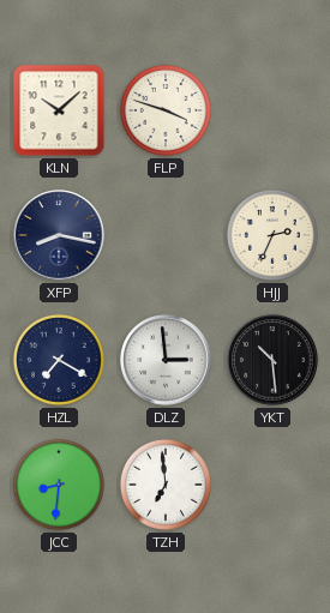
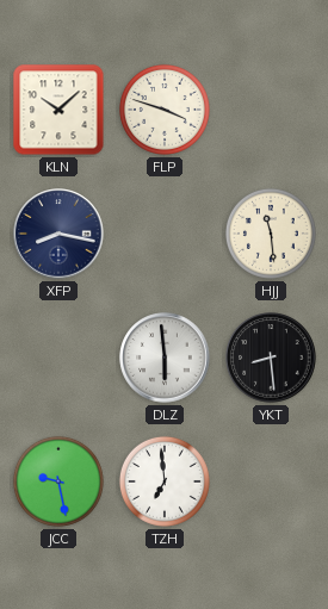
HJJ: 2:34 -> 11:29
HZL: 7:20 -> none
DLZ: 2:59 -> 5:59
YKT: 10:29 -> 8:29
JCC: 8:31 -> 9:28
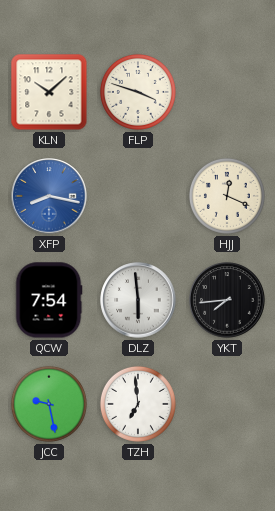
XFP dial: navy -> blue
HJJ: 11:29 -> 12:19
QCW: none -> 7:54
YKT: 8:29 -> 7:44
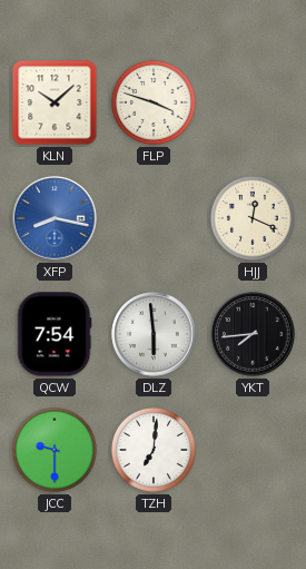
JCC: 9:28 -> 9:30
TZH: 6:59 -> 7:01
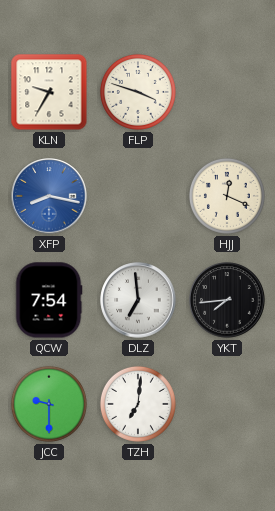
KLN: 10:08 -> 9:35
DLZ: 5:59 -> 6:59
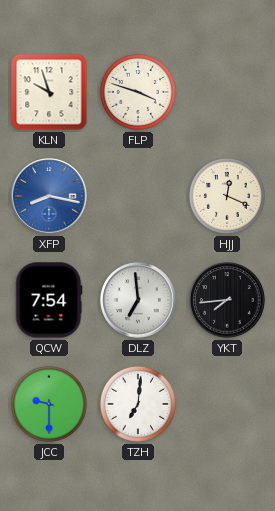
KLN: 9:35 -> 9:57
